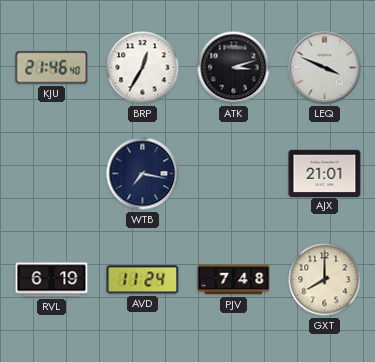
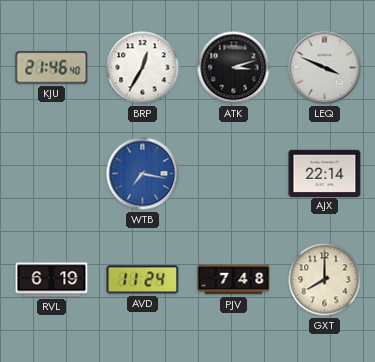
WTB dial: navy -> blue
AJX: 21:01 -> 22:14
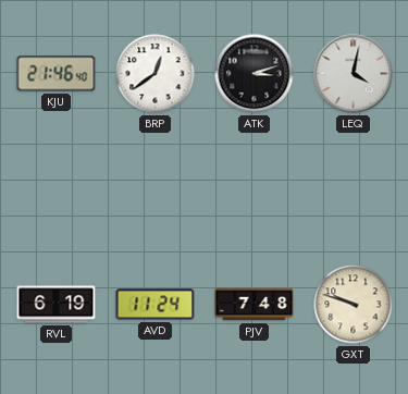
BRP: 12:35 -> 12:39
LEQ: 3:49 -> 4:02
WTB: 7:17 -> none
AJX: 22:14 -> none
GXT: 8:00 -> 9:48
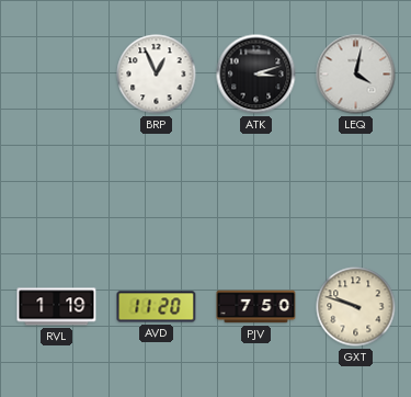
KJU: 21:46 -> none
BRP: 12:39 -> 12:56
RVL: 6:19 -> 1:19
AVD: 11:24 -> 11:20
PJV: 7:48 -> 7:50
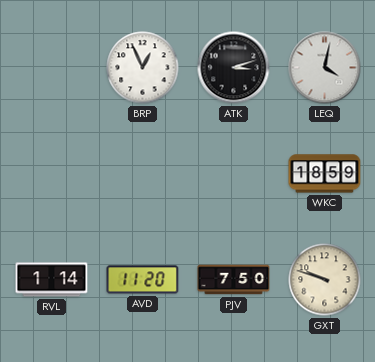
WKC: none -> 18:59
RVL: 1:19 -> 1:14
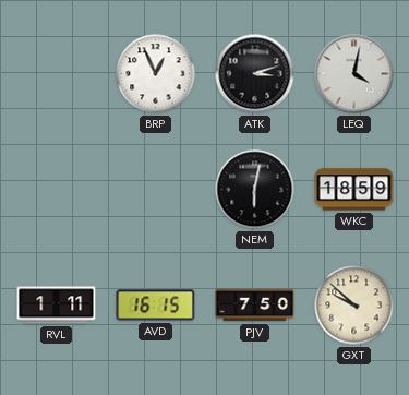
NEM: none -> 6:02
RVL: 1:14 -> 1:11
AVD: 11:20 -> 16:15
GXT: 9:48 -> 9:52
